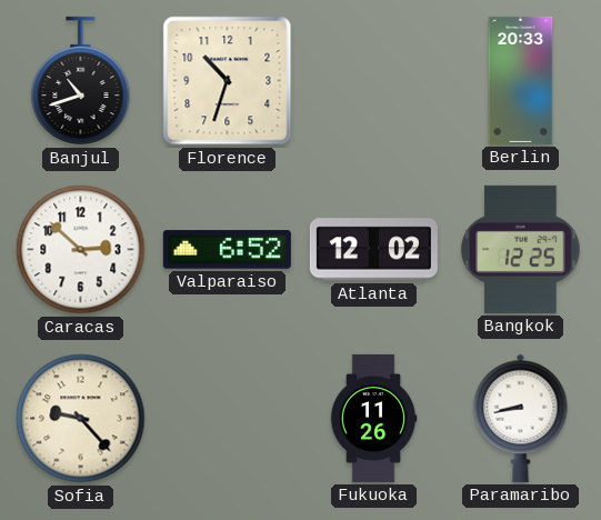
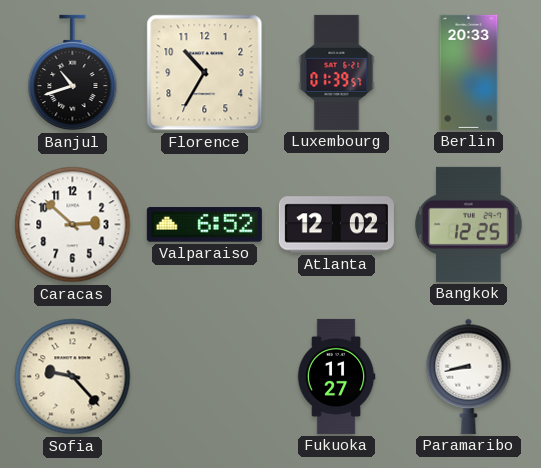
Florence: 10:33 -> 10:35
Luxembourg: none -> 01:39
Fukuoka: 11:26 -> 11:27
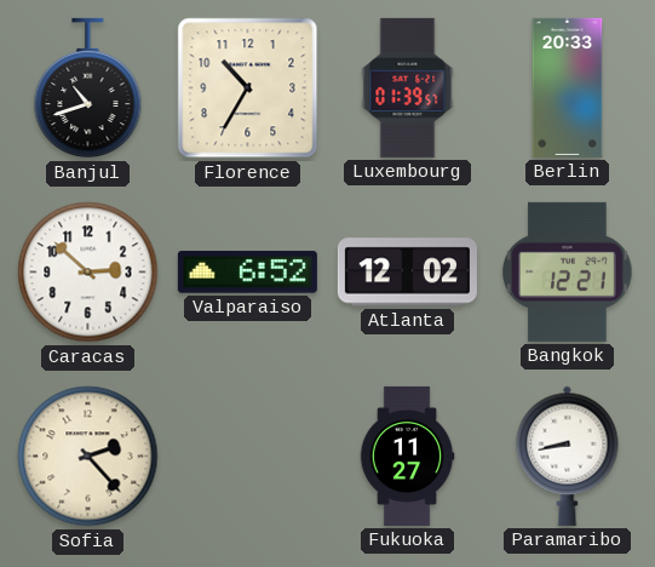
Bangkok: 12:25 -> 12:21
Sofia: 9:23 -> 2:23
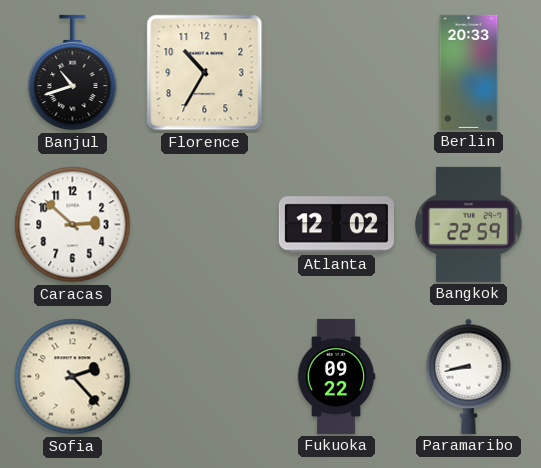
Luxembourg: 01:39 -> none
Valparaiso: 6:52 -> none
Bangkok: 12:21 -> 22:59
Fukuoka: 11:27 -> 09:22
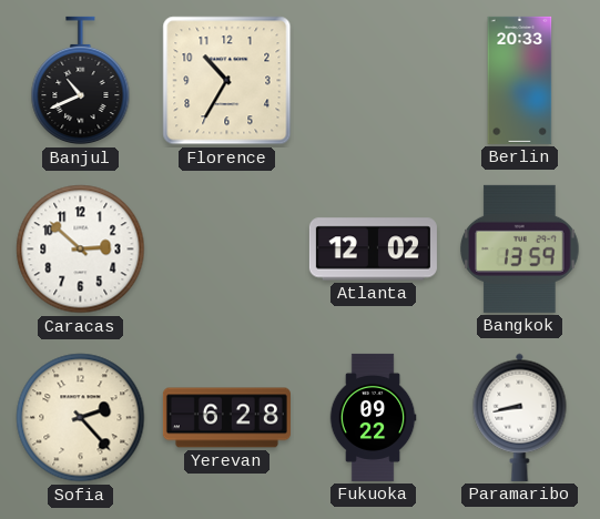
Banjul: 10:42 -> 10:41
Bangkok: 22:59 -> 13:59
Yerevan: none -> 6:28
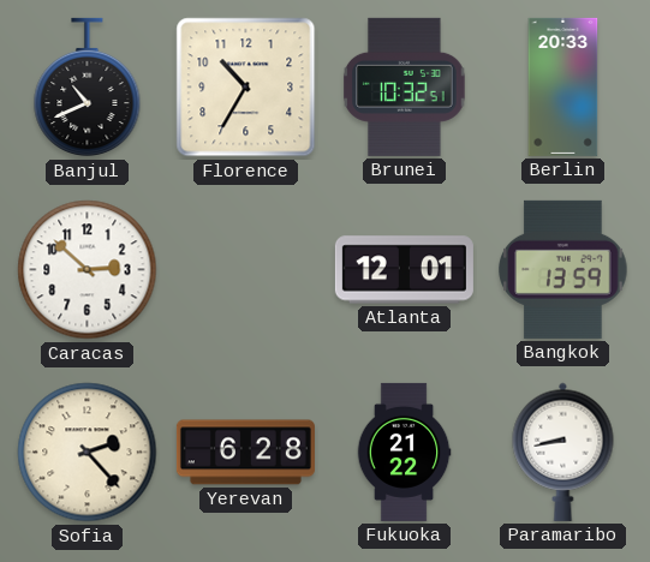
Brunei: none -> 10:32
Atlanta: 12:02 -> 12:01
Fukuoka: 09:22 -> 21:22
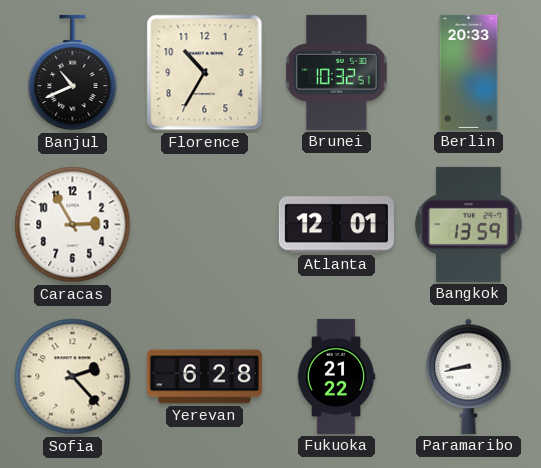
Caracas: 2:52 -> 2:55
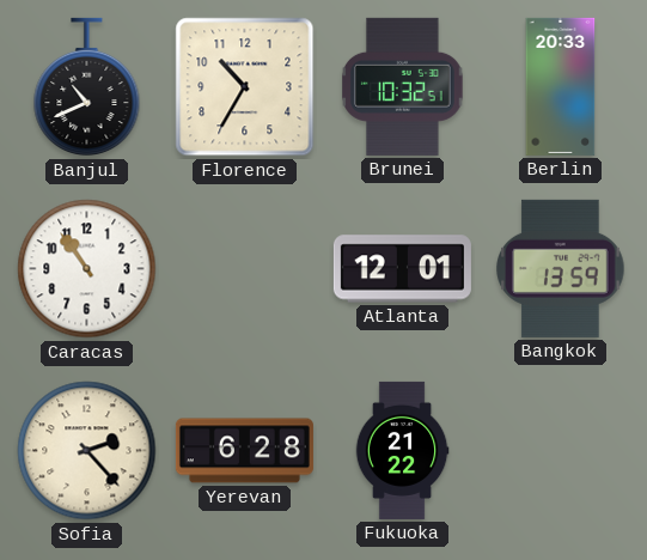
Caracas: 2:55 -> 10:54
Paramaribo: 8:43 -> none
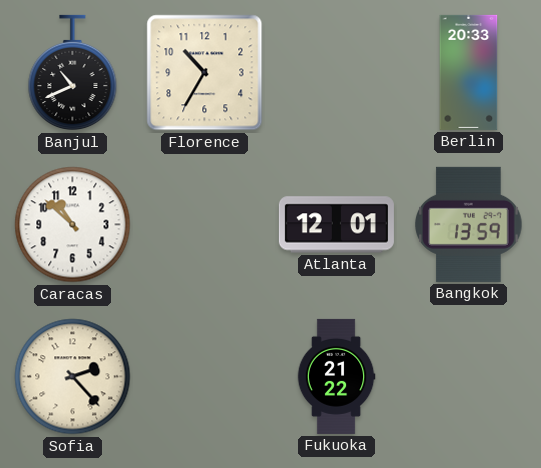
Brunei: 10:32 -> none
Caracas: 10:54 -> 10:52
Yerevan: 6:28 -> none
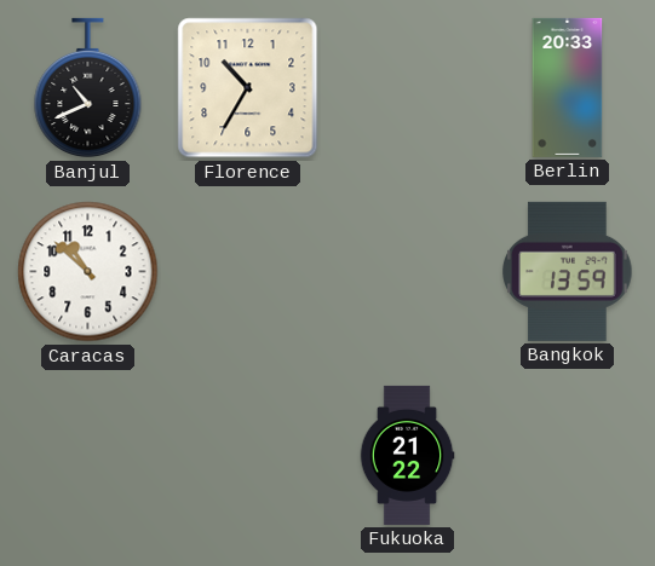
Atlanta: 12:01 -> none
Sofia: 2:23 -> none
